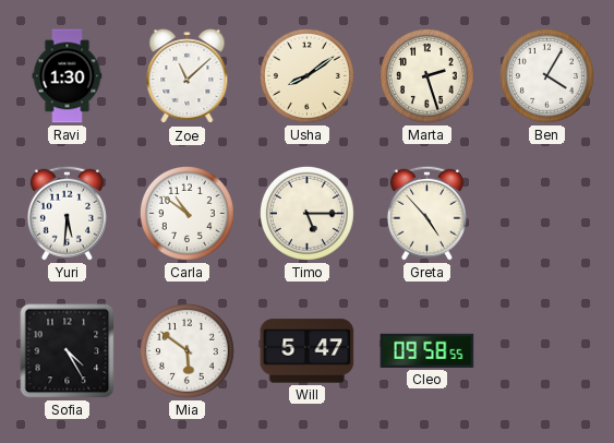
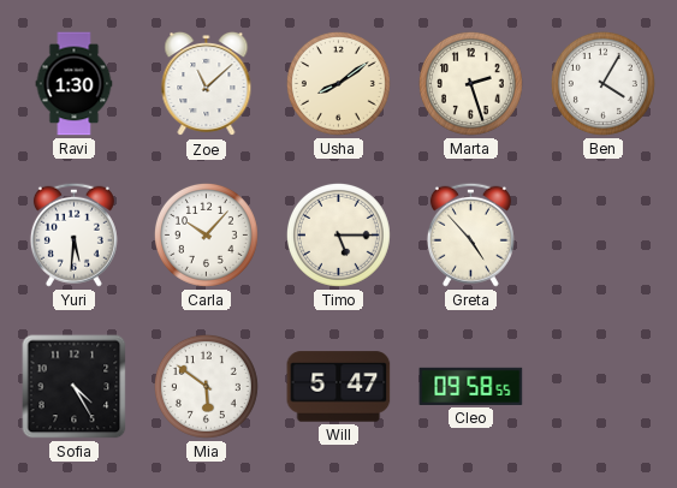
Carla: 10:51 -> 10:07
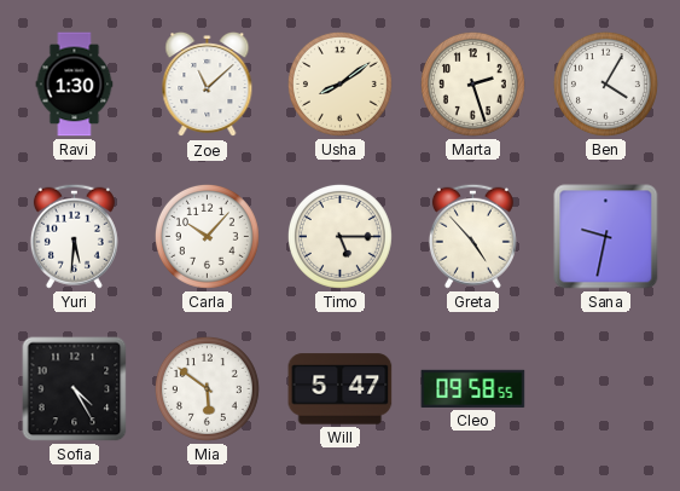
Sana: none -> 9:32
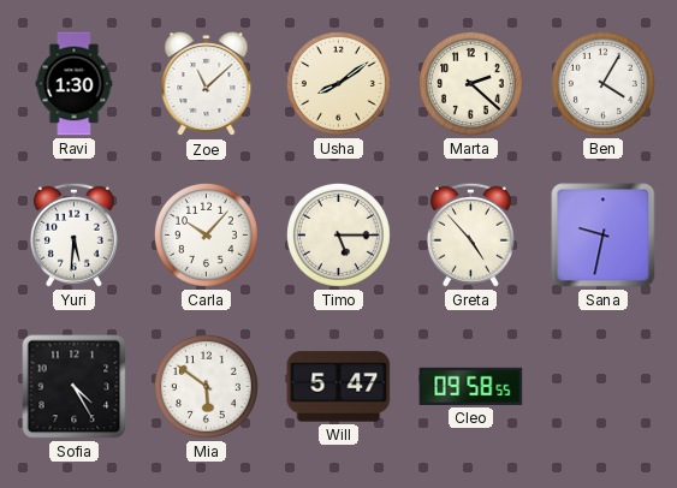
Marta: 2:27 -> 2:22
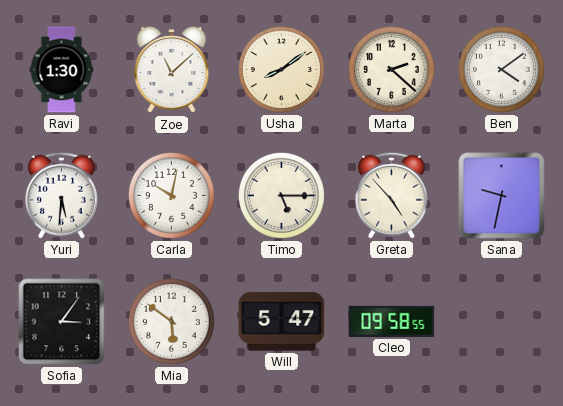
Ben: 4:05 -> 4:09
Carla: 10:07 -> 10:02
Sofia: 4:25 -> 3:06
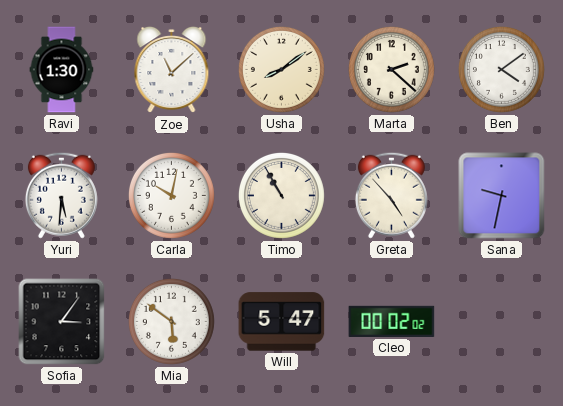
Timo: 5:15 -> 10:55
Cleo: 09:58 -> 00:02
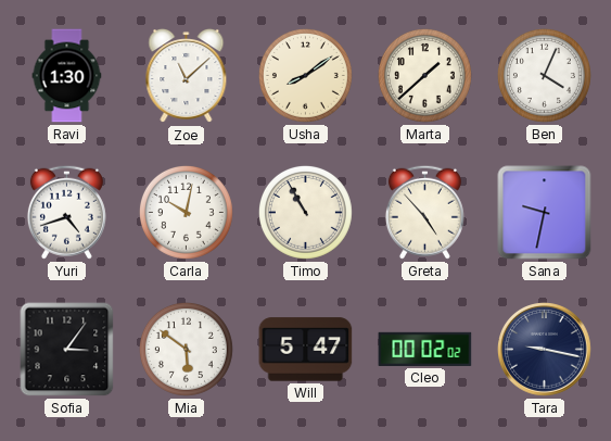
Marta: 2:22 -> 1:38
Ben: 4:09 -> 4:04
Yuri: 5:31 -> 4:42
Tara: none -> 9:17
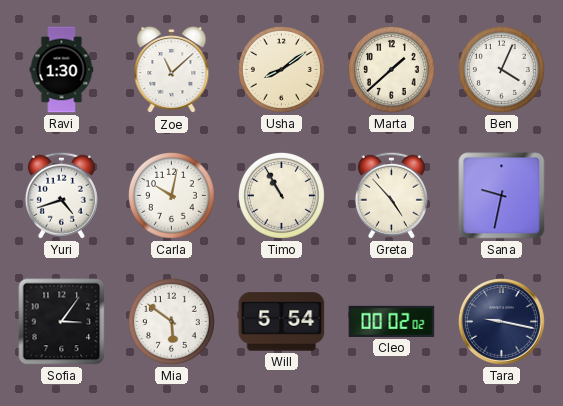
Will: 5:47 -> 5:54
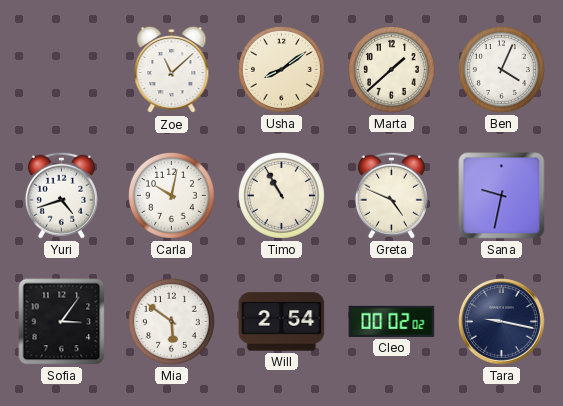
Ravi: 1:30 -> none
Greta: 4:53 -> 4:49
Will: 5:54 -> 2:54
